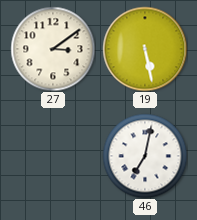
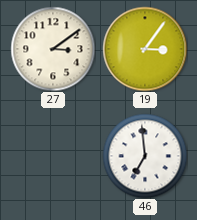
19: 5:28 -> 3:06
46: 7:02 -> 6:59
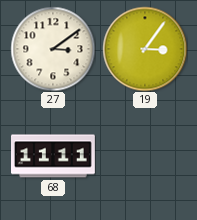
68: none -> 11:11
46: 6:59 -> none
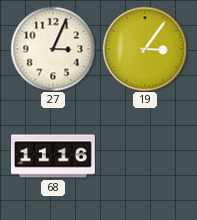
27: 3:09 -> 3:04
68: 11:11 -> 11:16
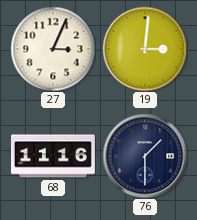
19: 3:06 -> 3:01
76: none -> 1:30
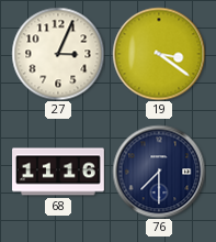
19: 3:01 -> 3:21
76: 1:30 -> 7:30
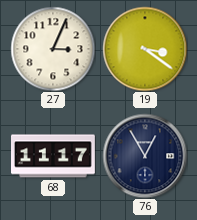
68: 11:16 -> 11:17
76: 7:30 -> 12:55
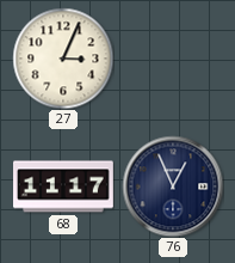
19: 3:21 -> none
76: 12:55 -> 12:56
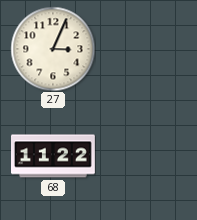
68: 11:17 -> 11:22
76: 12:56 -> none
